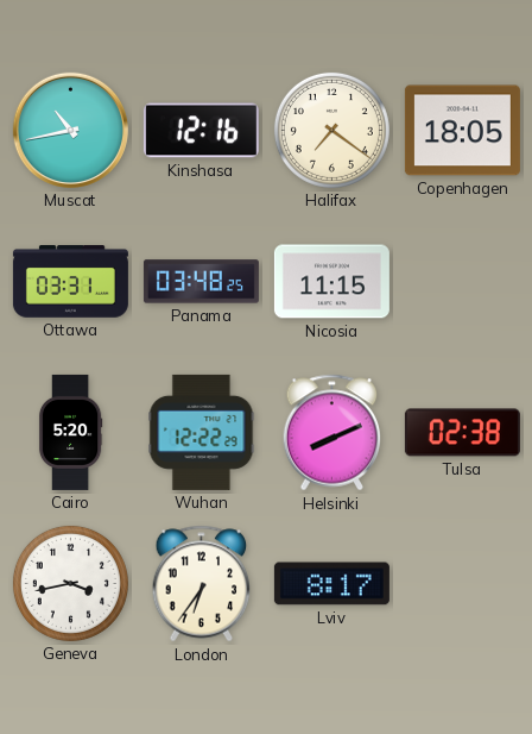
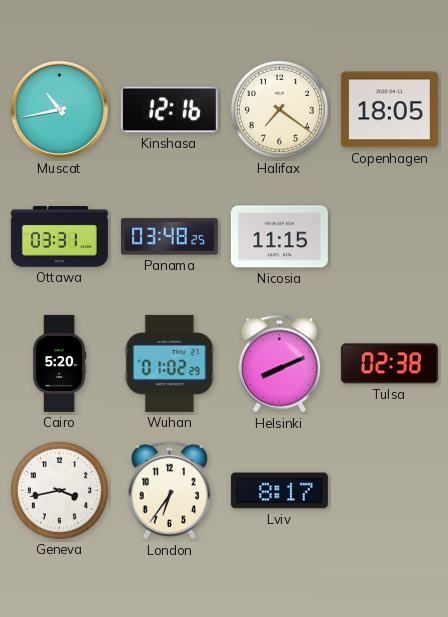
Wuhan: 12:22 -> 01:02
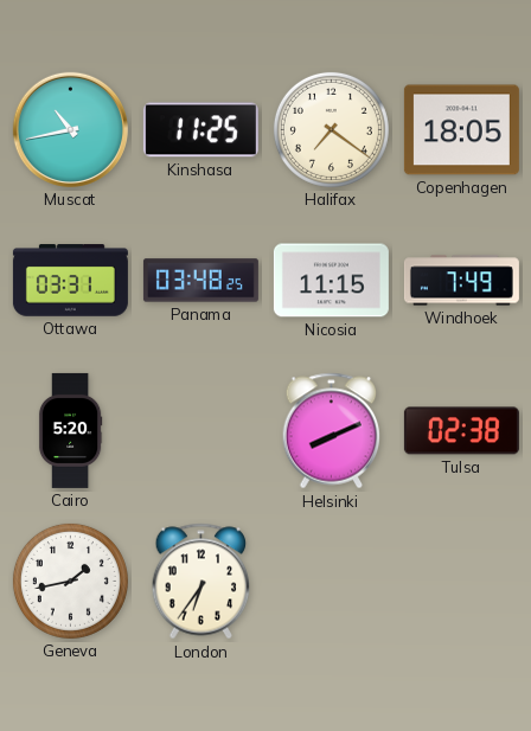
Kinshasa: 12:16 -> 11:25
Windhoek: none -> 7:49
Wuhan: 01:02 -> none
Geneva: 3:43 -> 1:43
Lviv: 8:17 -> none
